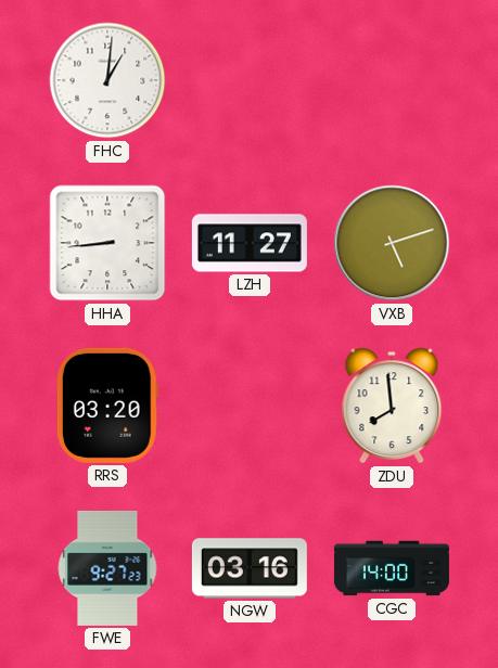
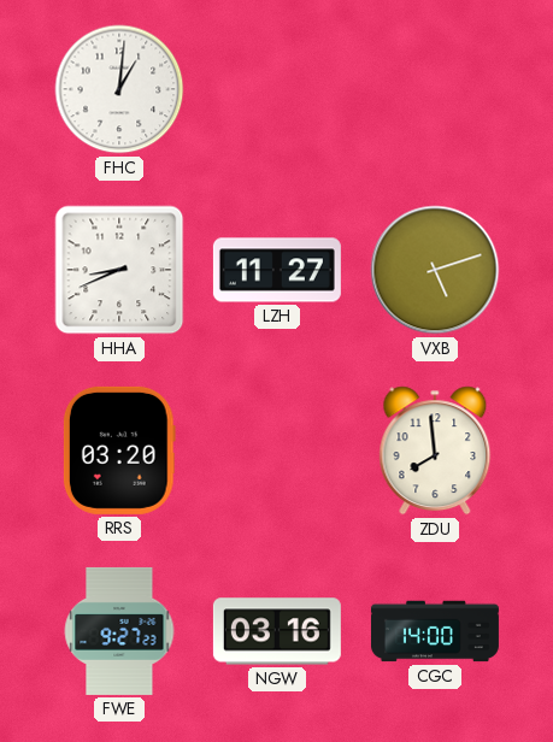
HHA: 8:44 -> 8:41
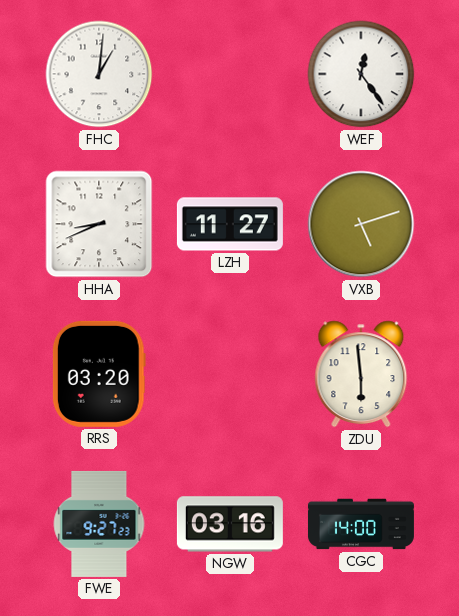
WEF: none -> 12:24
ZDU: 7:59 -> 5:59
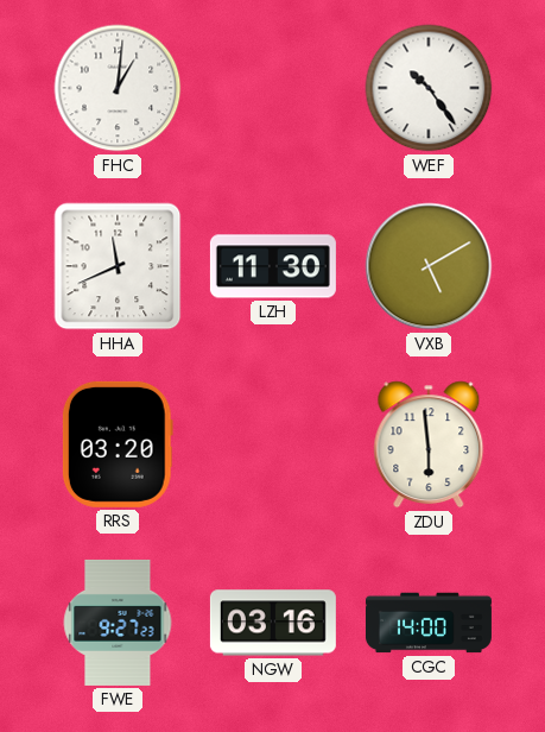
WEF: 12:24 -> 10:24
HHA: 8:41 -> 11:41
LZH: 11:27 -> 11:30
VXB: 5:12 -> 5:10
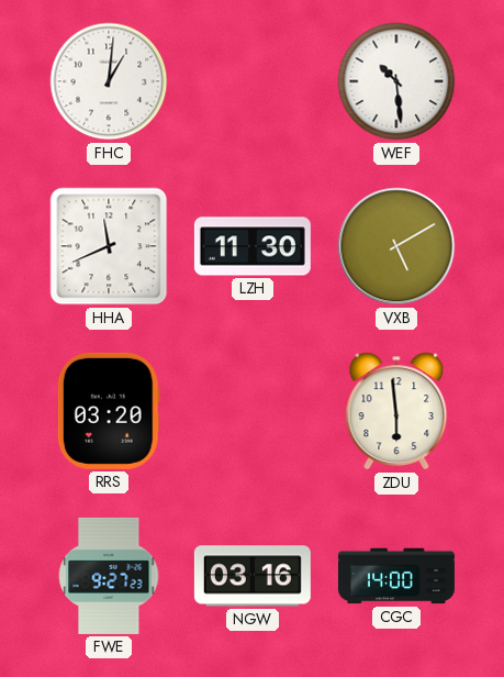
WEF: 10:24 -> 10:29
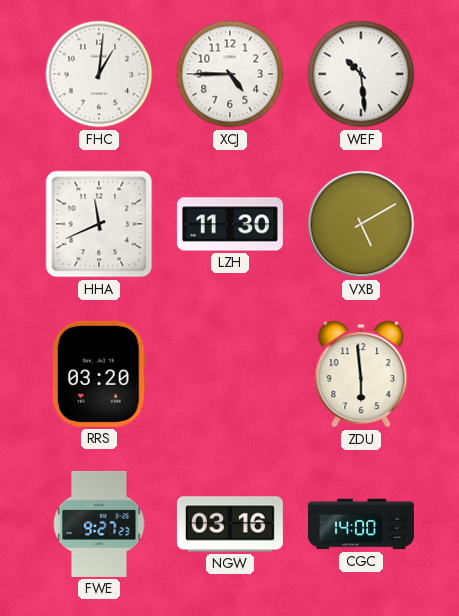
XCJ: none -> 4:45
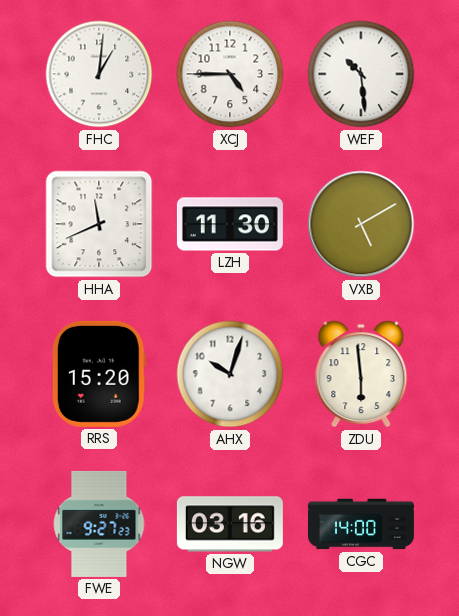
RRS: 03:20 -> 15:20
AHX: none -> 10:03
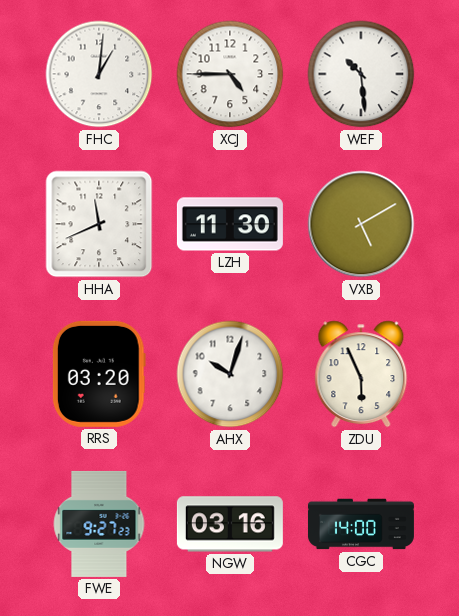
RRS: 15:20 -> 03:20
ZDU: 5:59 -> 5:56
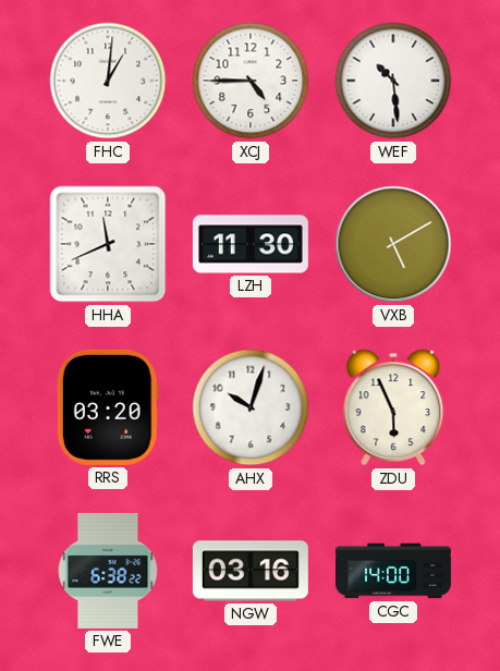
FWE: 9:27 -> 6:38
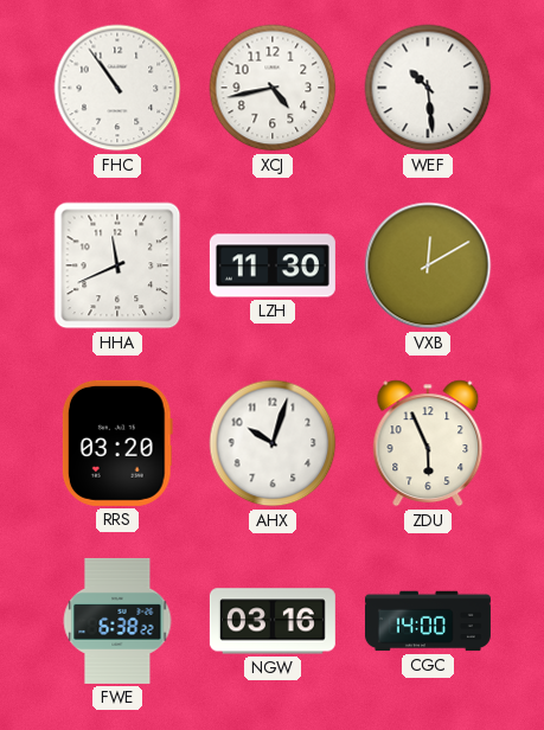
FHC: 1:01 -> 10:54
XCJ: 4:45 -> 4:43
VXB: 5:10 -> 12:10
